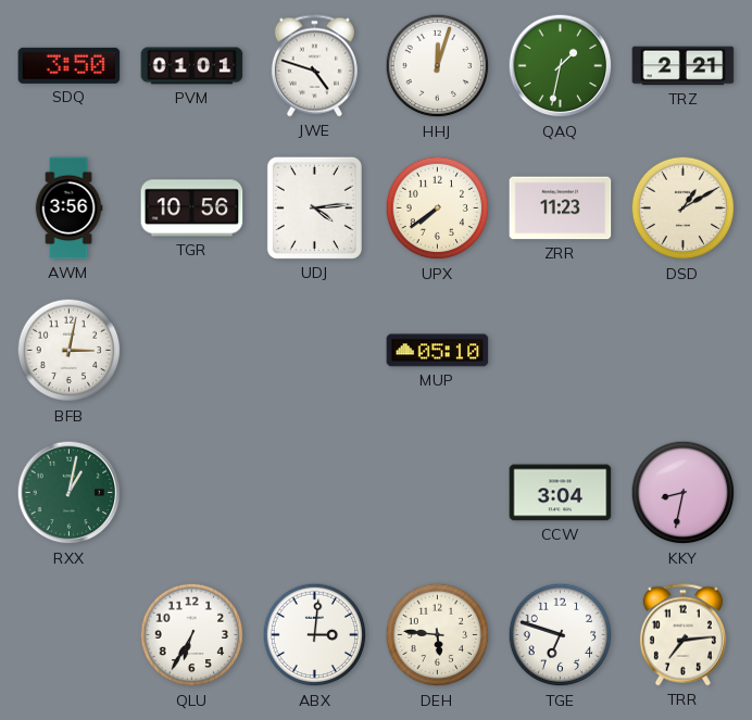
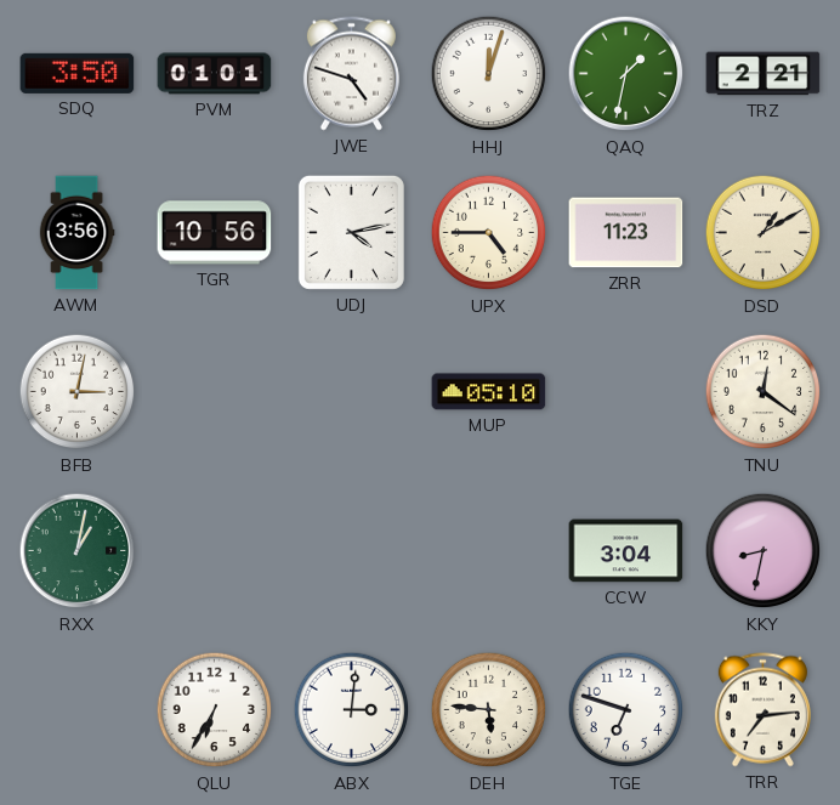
UDJ: 4:14 -> 4:13
UPX: 7:39 -> 4:45
TNU: none -> 12:21
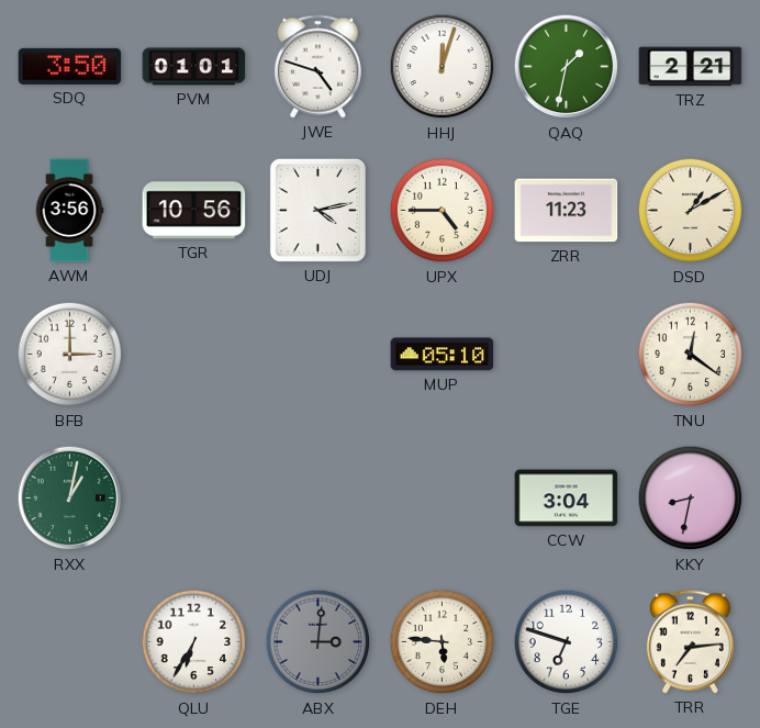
BFB: 3:02 -> 3:00
ABX dial: white -> grey
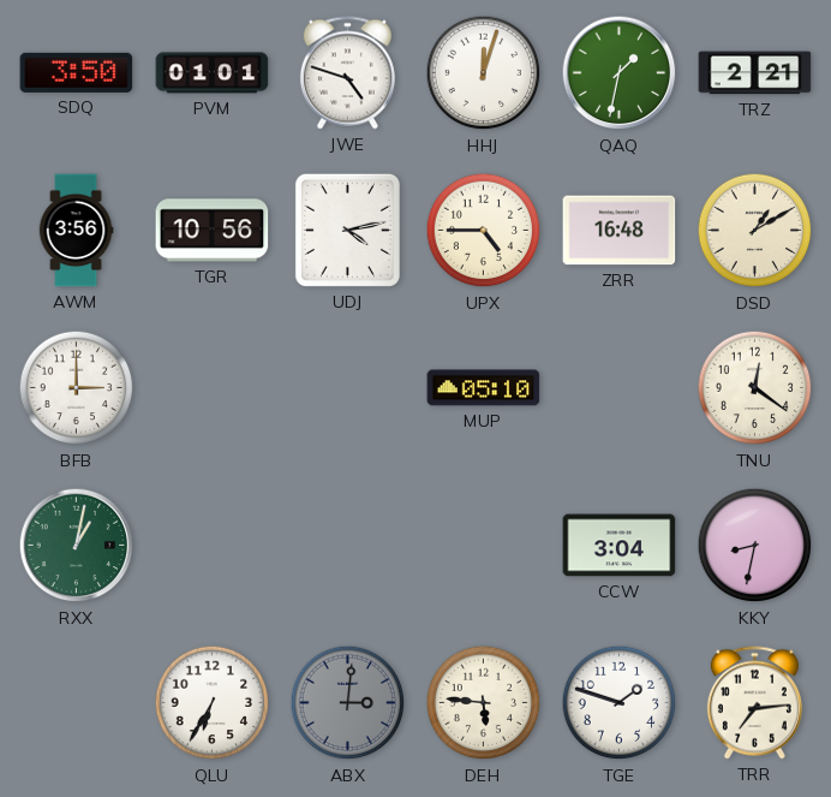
ZRR: 11:23 -> 16:48
TGE: 6:48 -> 1:48
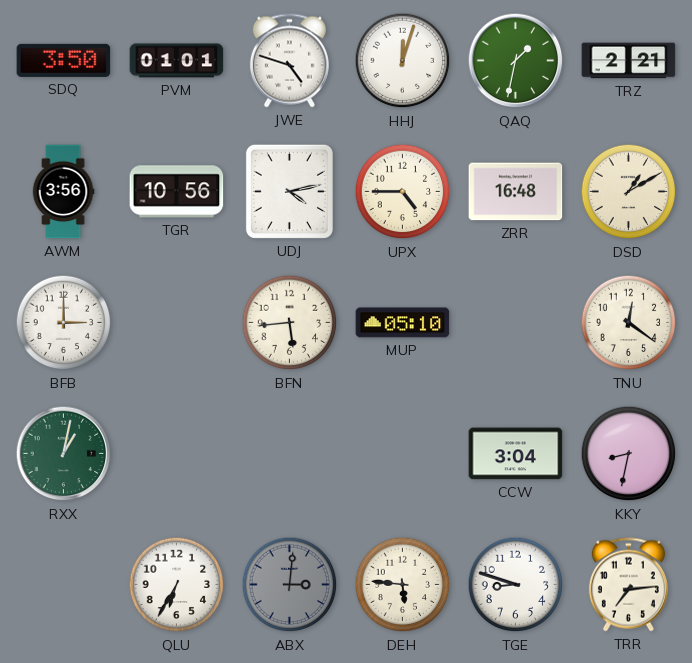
BFN: none -> 5:44
TGE: 1:48 -> 8:48
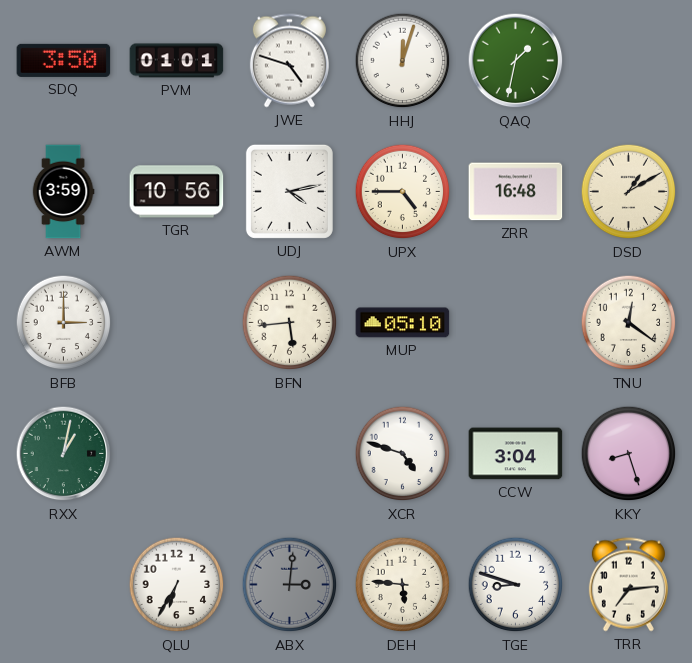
TRZ: 2:21 -> none
AWM: 3:56 -> 3:59
XCR: none -> 4:48
KKY: 8:32 -> 8:27
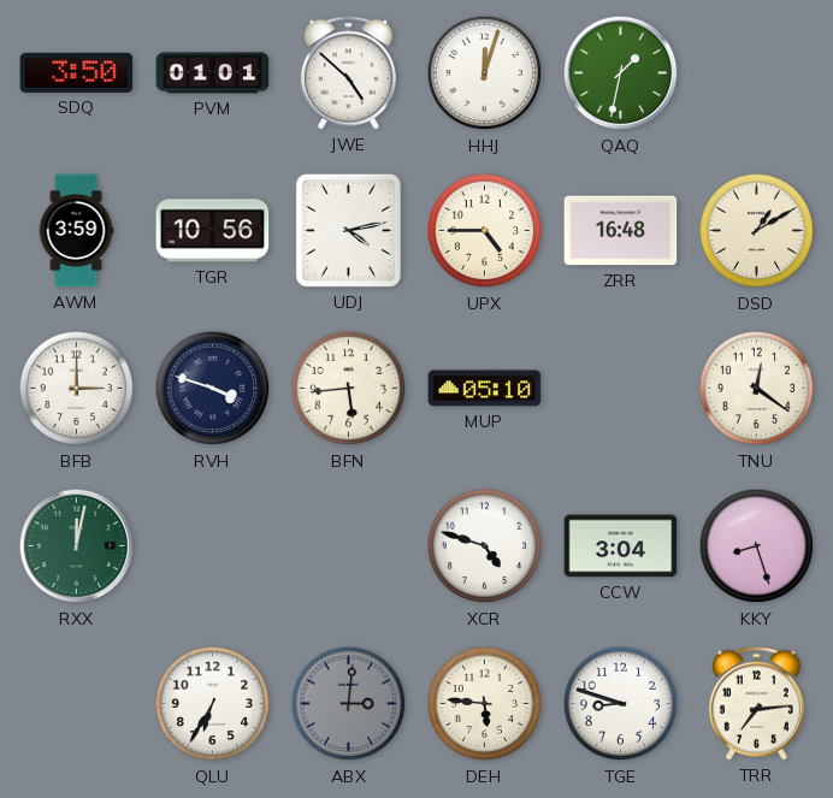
JWE: 4:48 -> 4:52
RVH: none -> 3:48
RXX: 1:02 -> 12:02
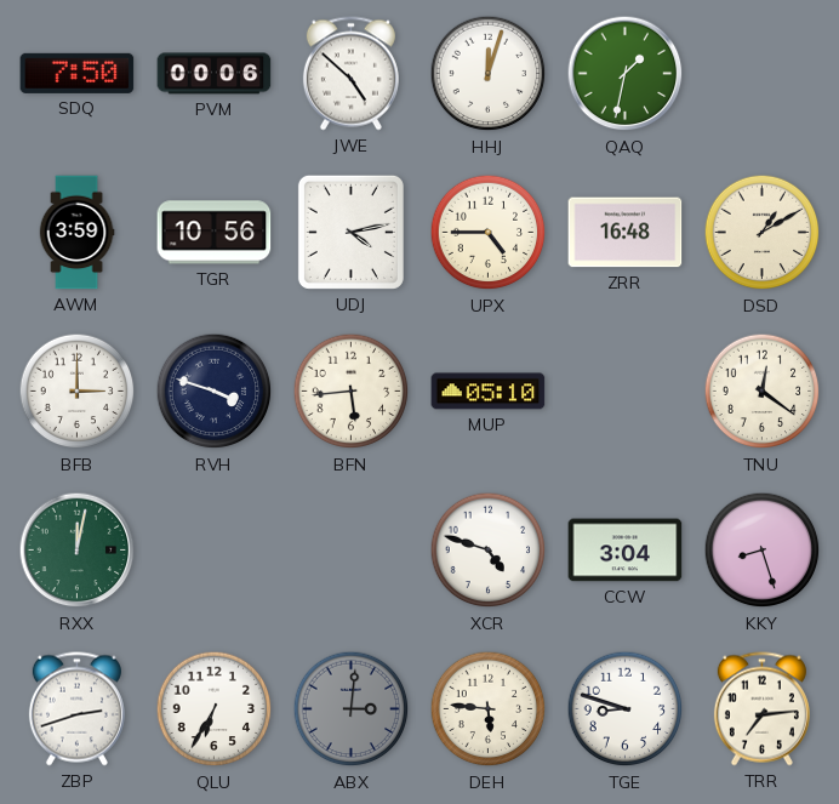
SDQ: 3:50 -> 7:50
PVM: 01:01 -> 00:06
ZBP: none -> 2:42
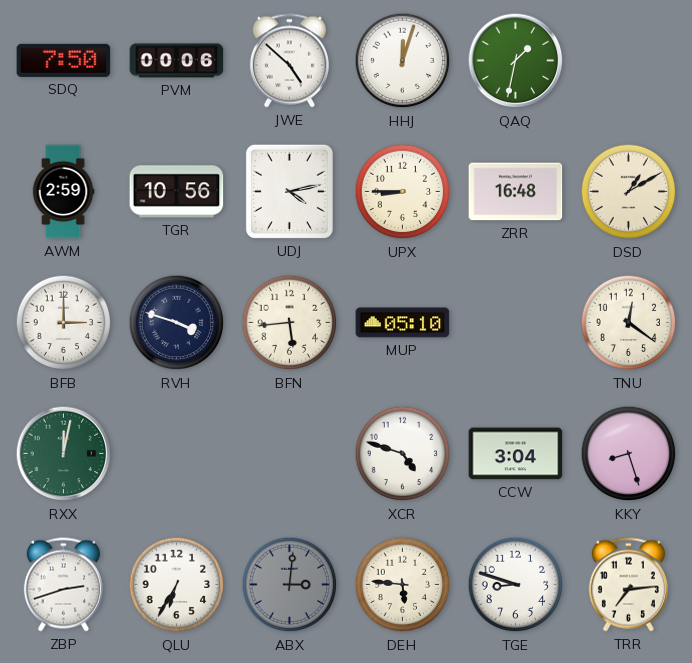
AWM: 3:59 -> 2:59
UPX: 4:45 -> 8:45
